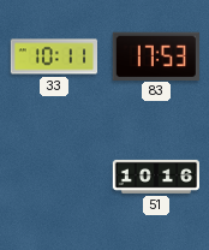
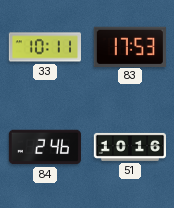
84: none -> 2:46
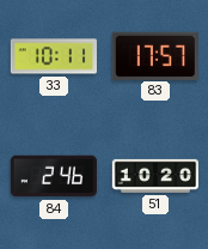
83: 17:53 -> 17:57
51: 10:16 -> 10:20
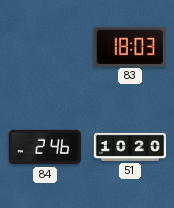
33: 10:11 -> none
83: 17:57 -> 18:03
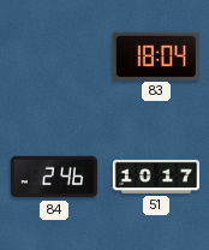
83: 18:03 -> 18:04
51: 10:20 -> 10:17
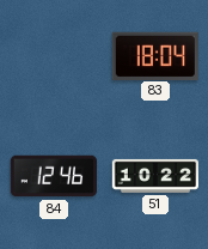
84: 2:46 -> 12:46
51: 10:17 -> 10:22
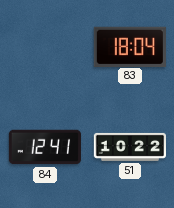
84: 12:46 -> 12:41
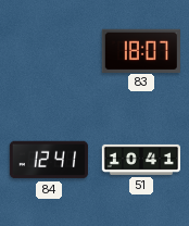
83: 18:04 -> 18:07
51: 10:22 -> 10:41
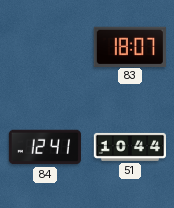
51: 10:41 -> 10:44
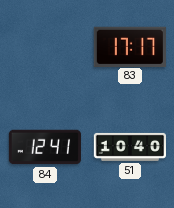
83: 18:07 -> 17:17
51: 10:44 -> 10:40
